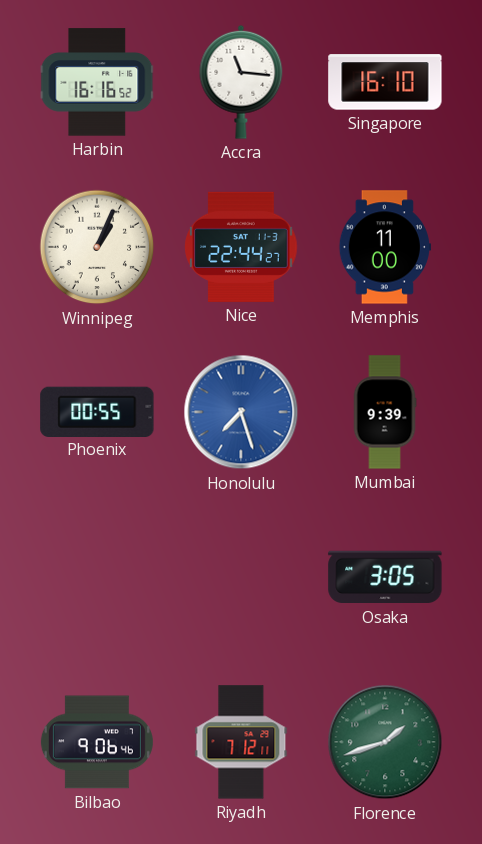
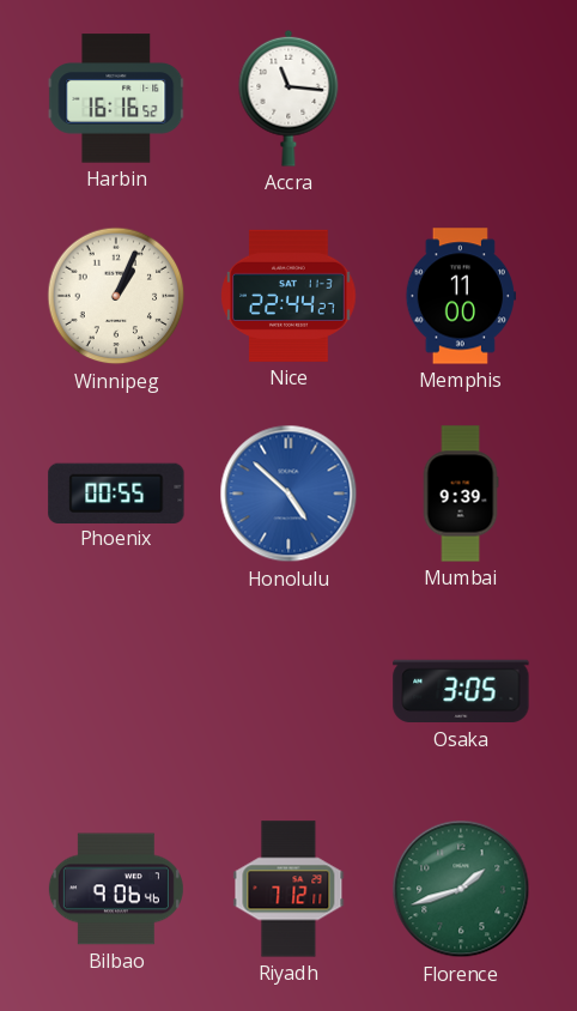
Singapore: 16:10 -> none
Honolulu: 7:27 -> 4:52
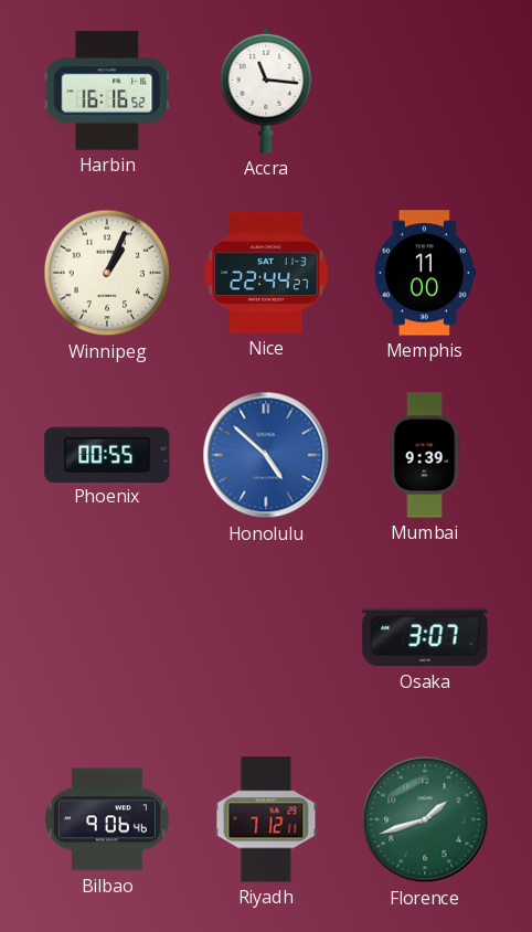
Osaka: 3:05 -> 3:07
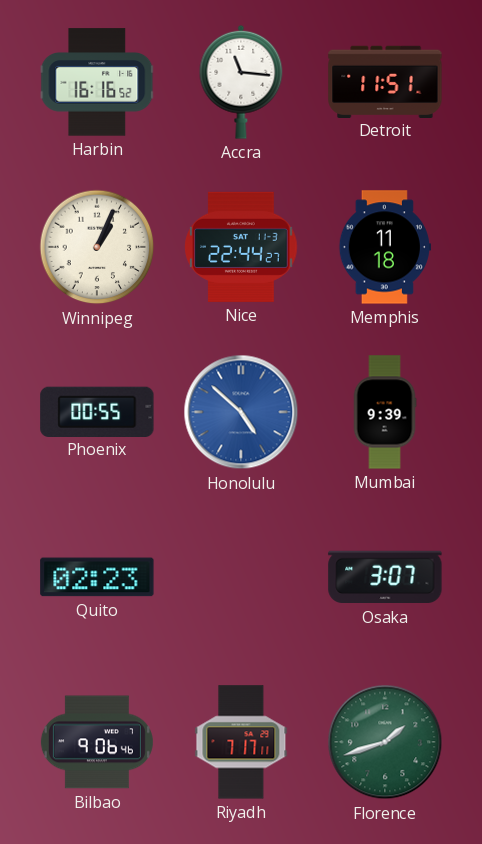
Detroit: none -> 11:51
Memphis: 11:00 -> 11:18
Quito: none -> 02:23
Riyadh: 7:12 -> 7:17
